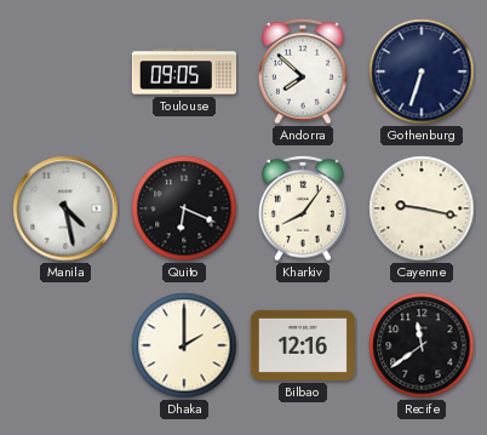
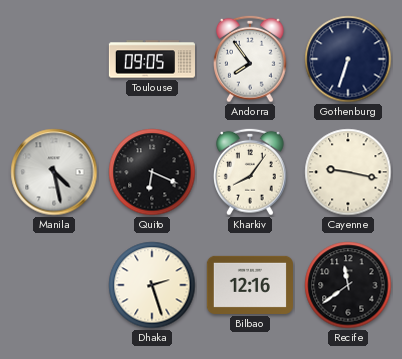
Andorra: 7:52 -> 7:54
Dhaka: 2:00 -> 2:27
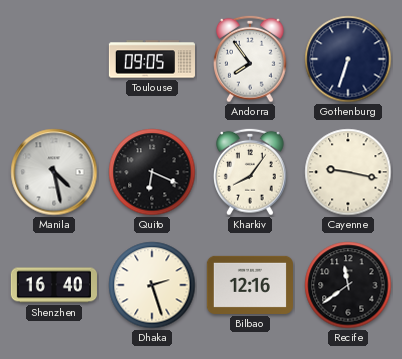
Shenzhen: none -> 16:40
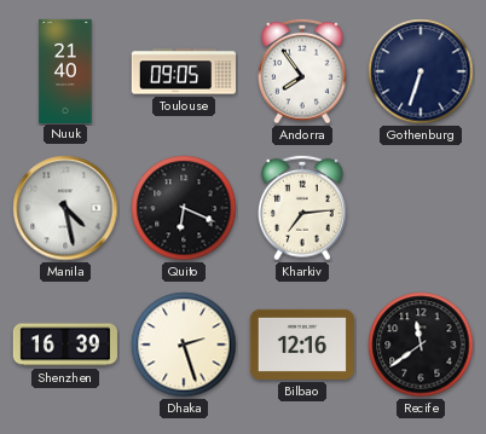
Nuuk: none -> 21:40
Kharkiv: 8:06 -> 7:14
Cayenne: 9:17 -> none
Shenzhen: 16:40 -> 16:39
